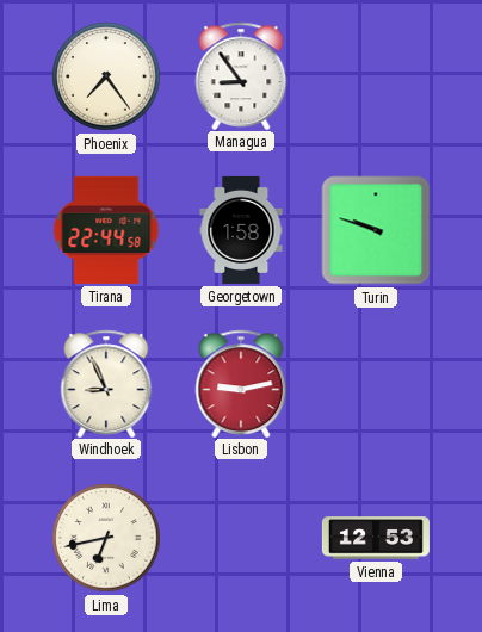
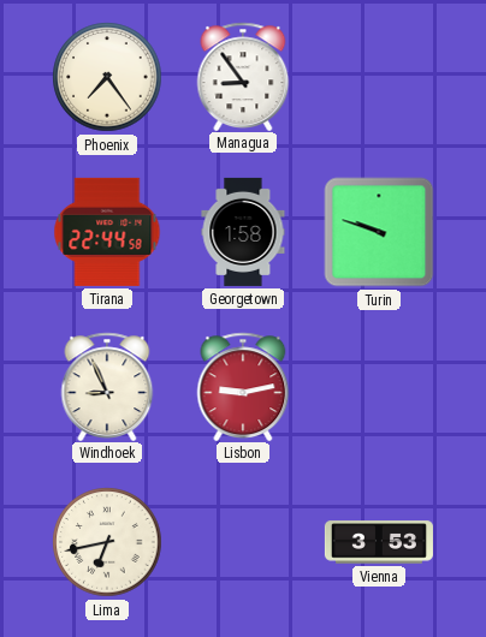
Vienna: 12:53 -> 3:53
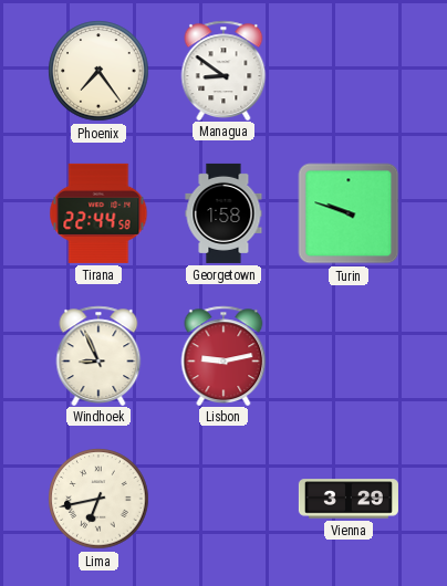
Managua: 8:54 -> 8:51
Vienna: 3:53 -> 3:29
